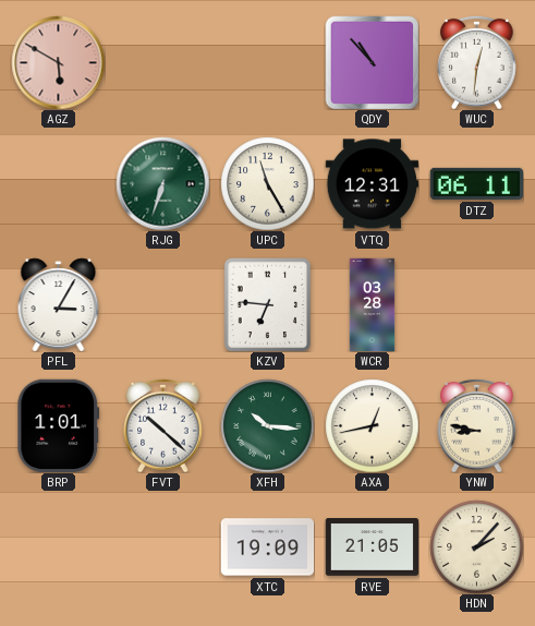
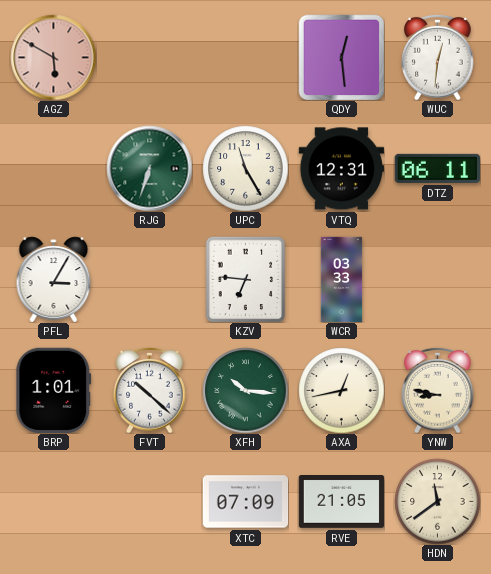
QDY: 10:53 -> 12:29
WCR: 03:28 -> 03:33
XTC: 19:09 -> 07:09
HDN: 2:07 -> 11:39
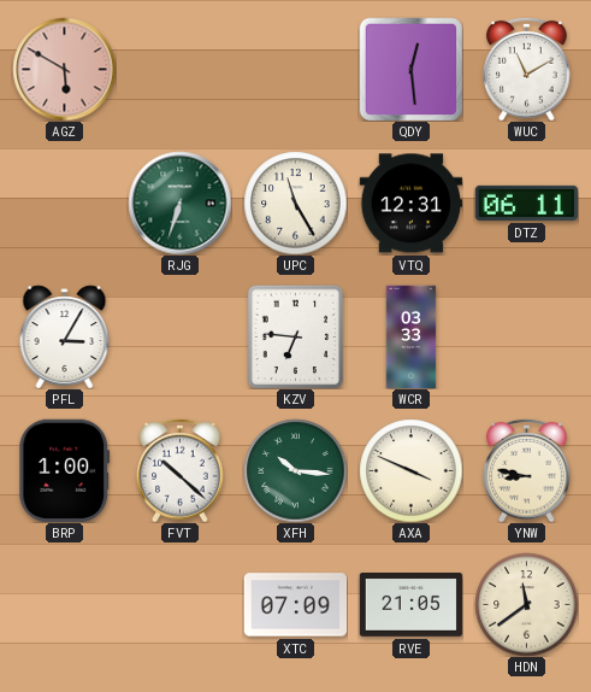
WUC: 12:31 -> 11:10
BRP: 1:01 -> 1:00
AXA: 12:43 -> 3:49
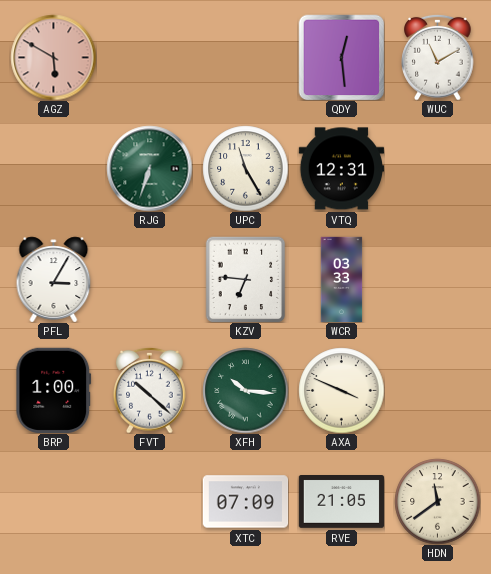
DTZ: 06:11 -> none
YNW: 8:47 -> none
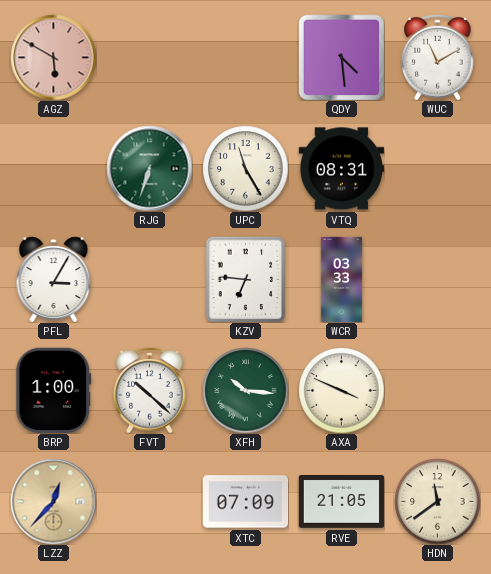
QDY: 12:29 -> 4:29
VTQ: 12:31 -> 08:31
LZZ: none -> 12:37
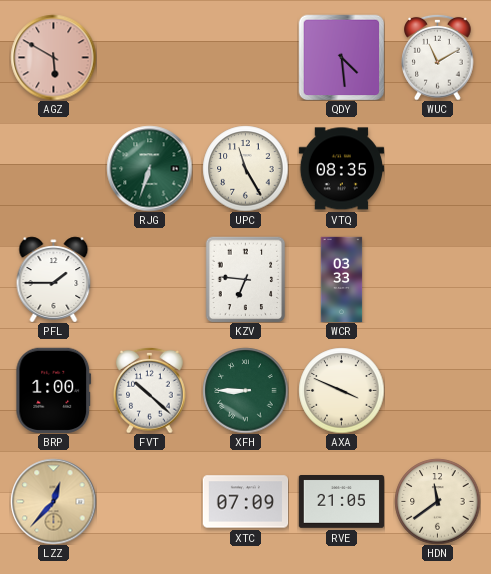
VTQ: 08:31 -> 08:35
PFL: 3:05 -> 1:45
XFH: 10:16 -> 8:45
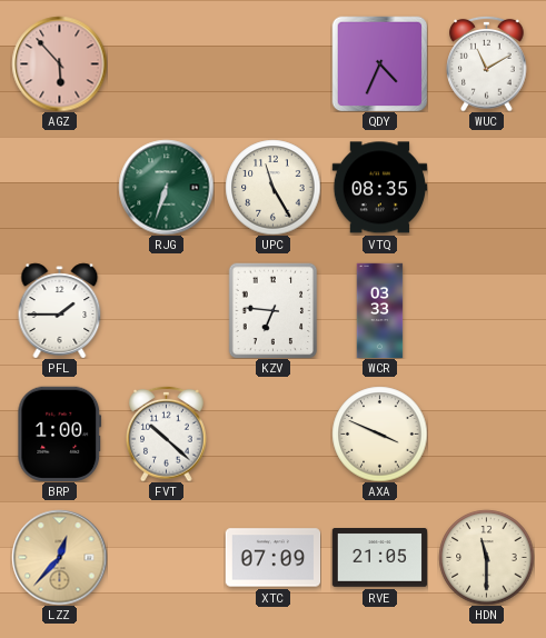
AGZ: 5:50 -> 5:53
QDY: 4:29 -> 4:34
XFH: 8:45 -> none
HDN: 11:39 -> 11:30
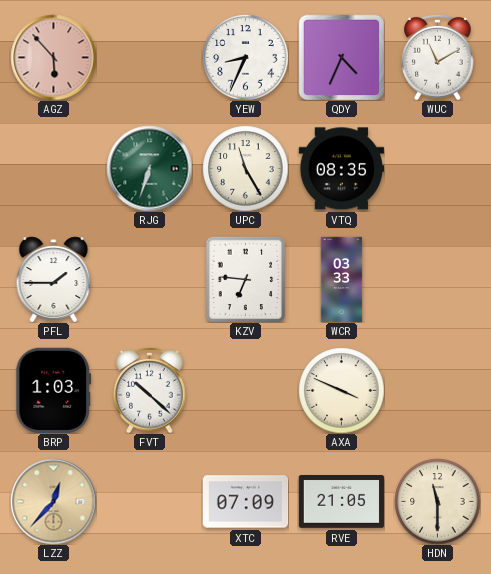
YEW: none -> 8:34
BRP: 1:00 -> 1:03
